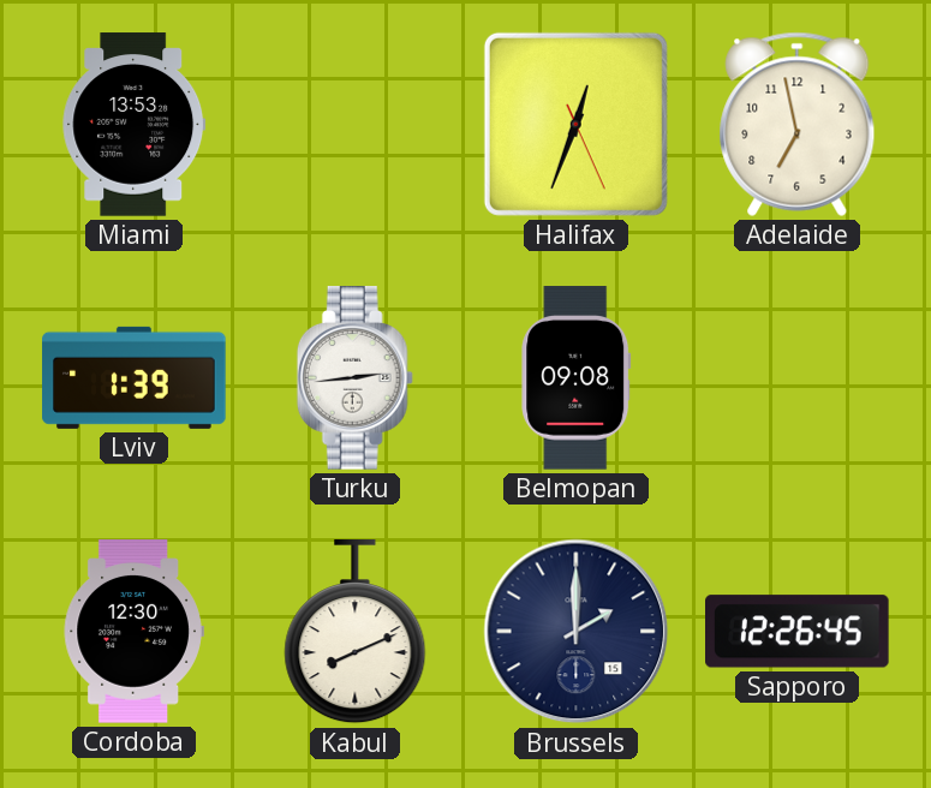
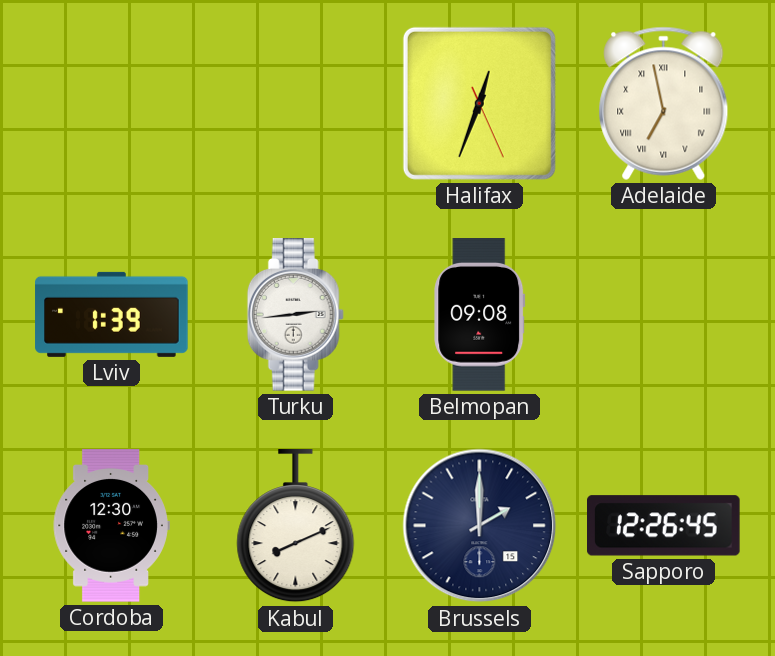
Miami: 13:53 -> none
Adelaide numerals: Arabic -> Roman
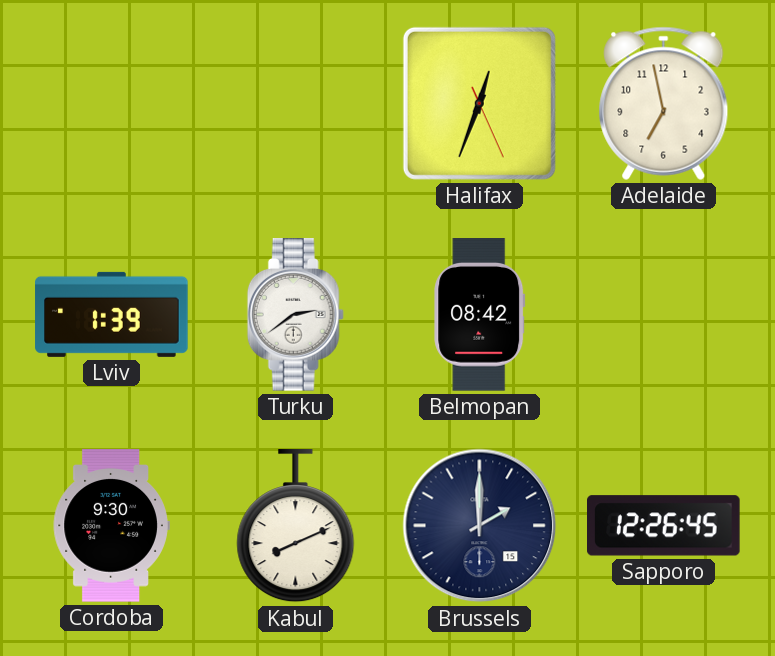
Adelaide numerals: Roman -> Arabic
Turku: 2:44 -> 2:39
Belmopan: 09:08 -> 08:42
Cordoba: 12:30 -> 9:30
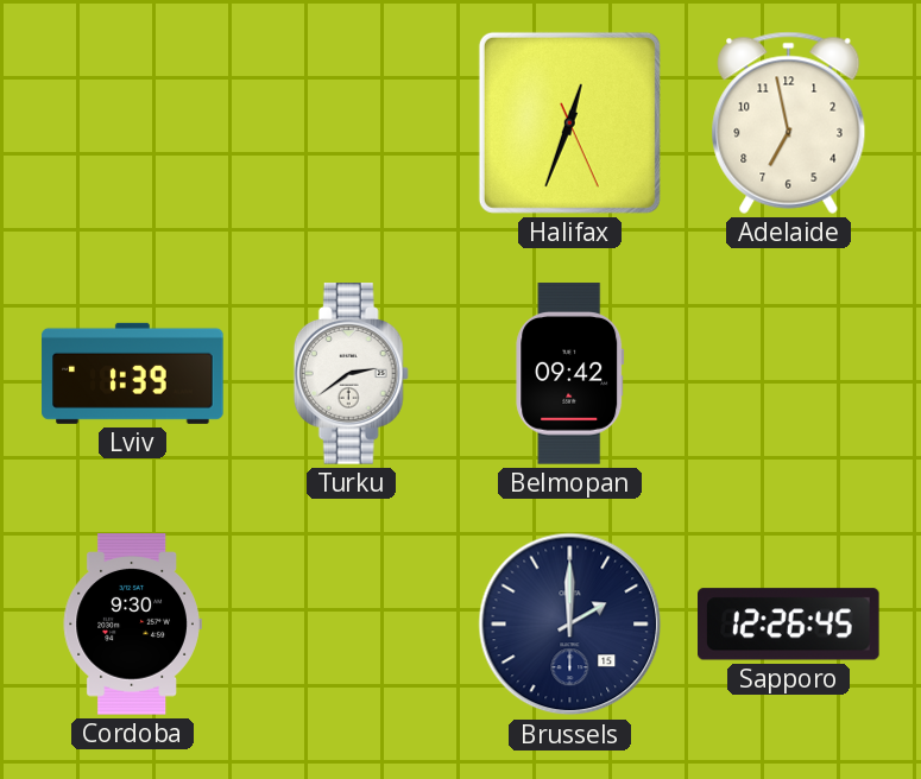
Belmopan: 08:42 -> 09:42
Kabul: 8:11 -> none
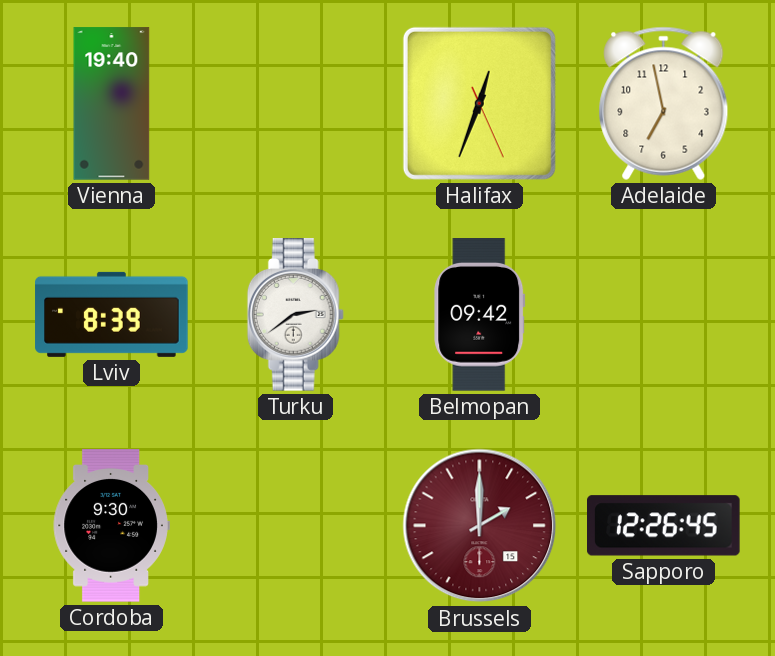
Vienna: none -> 19:40
Lviv: 1:39 -> 8:39
Brussels dial: navy -> burgundy
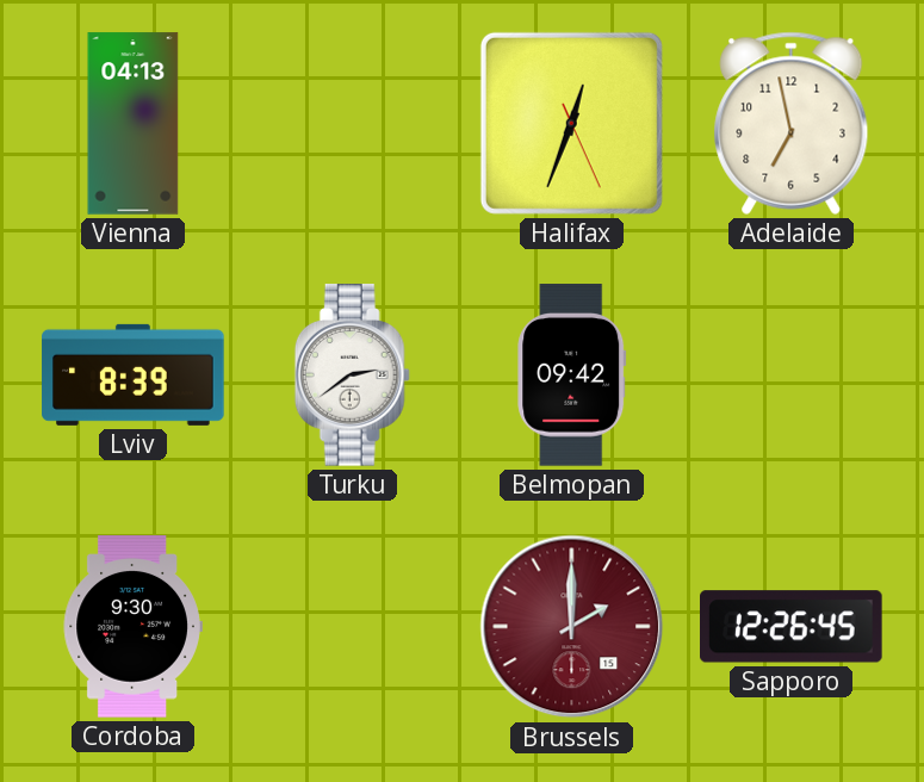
Vienna: 19:40 -> 04:13
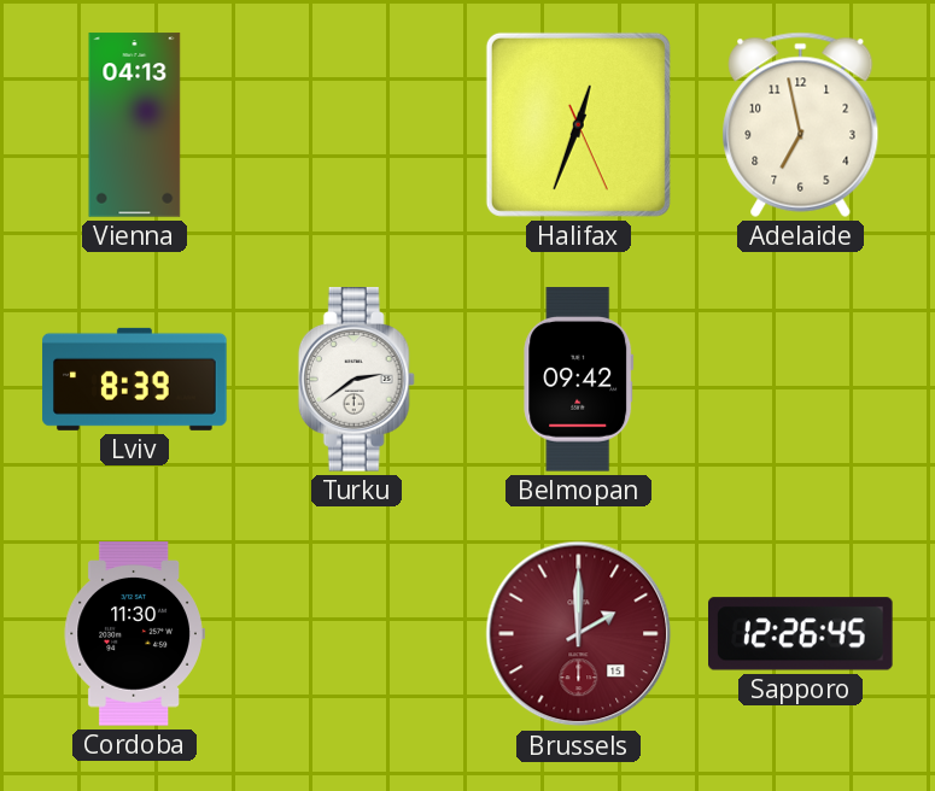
Cordoba: 9:30 -> 11:30
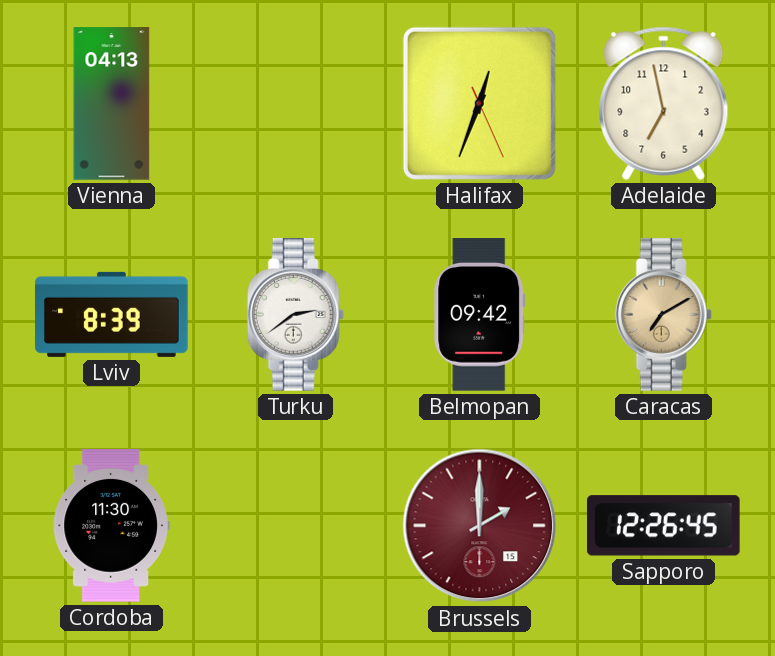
Caracas: none -> 7:10
